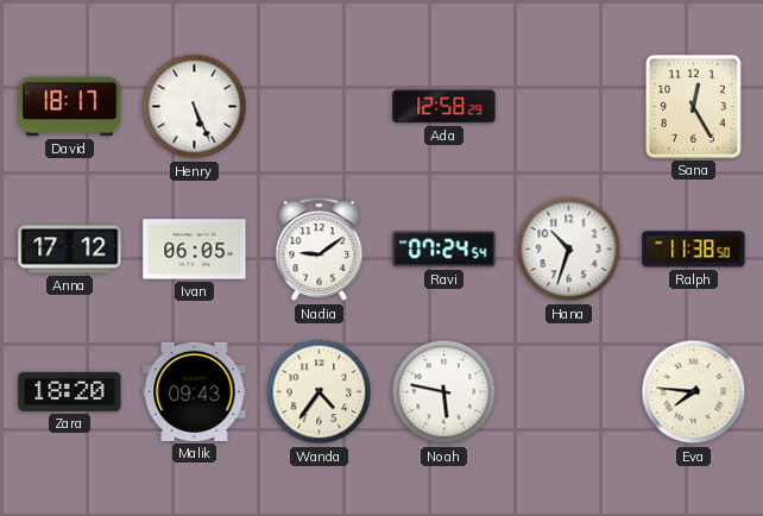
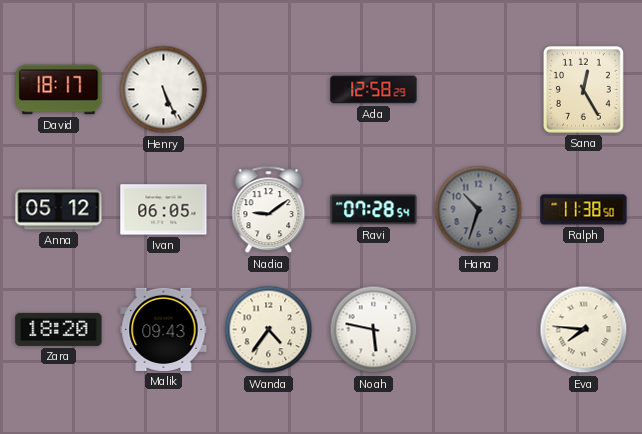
Anna: 17:12 -> 05:12
Ravi: 07:24 -> 07:28
Hana dial: white -> grey
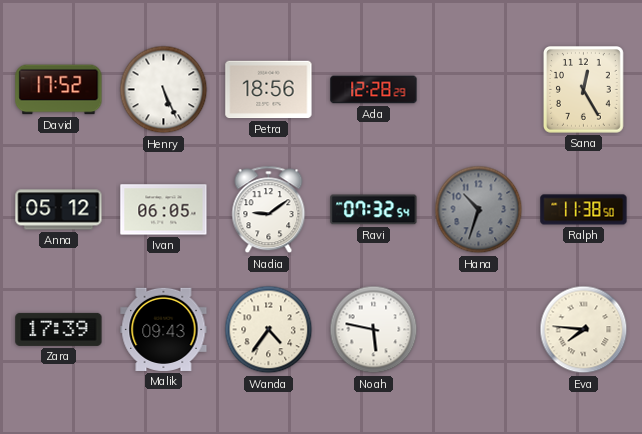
David: 18:17 -> 17:52
Petra: none -> 18:56
Ada: 12:58 -> 12:28
Ravi: 07:28 -> 07:32
Zara: 18:20 -> 17:39
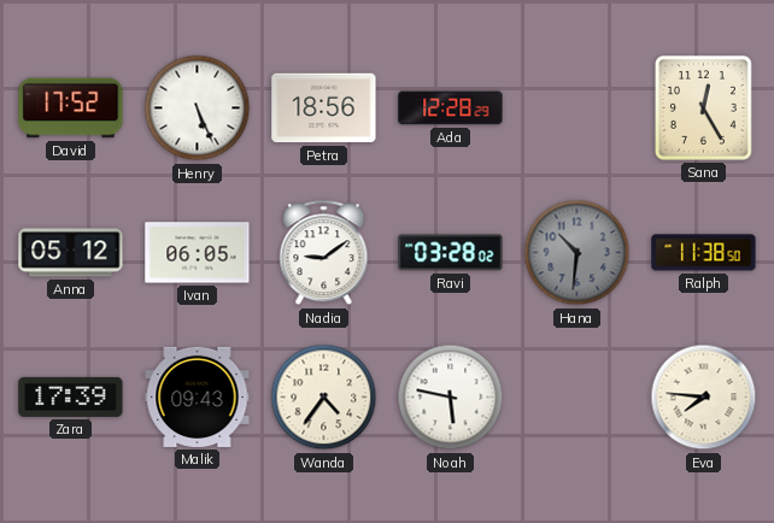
Ravi: 07:32 -> 03:28
Hana: 10:33 -> 10:31
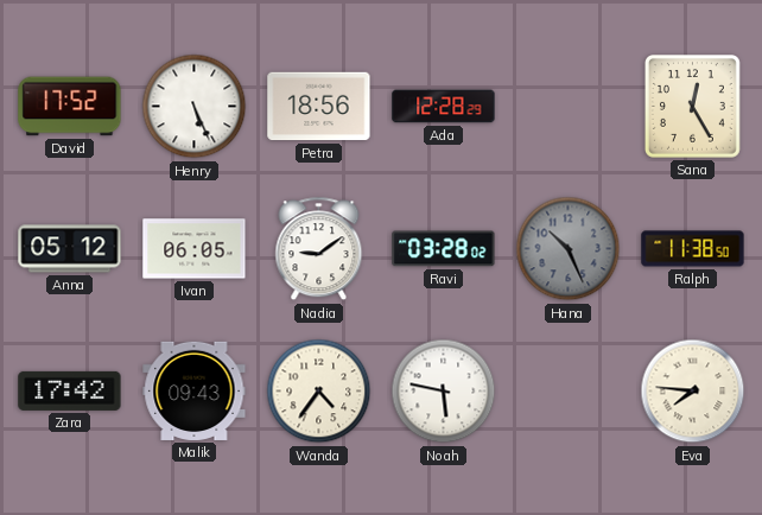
Hana: 10:31 -> 10:26
Zara: 17:39 -> 17:42
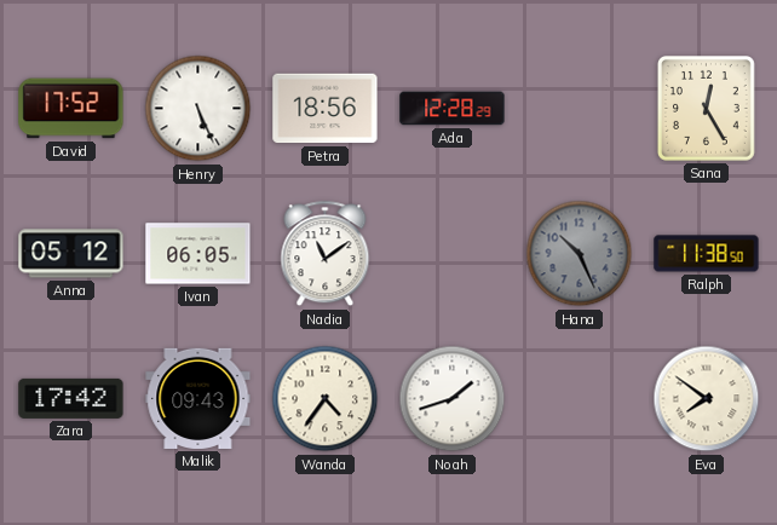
Nadia: 9:09 -> 11:09
Ravi: 03:28 -> none
Noah: 5:47 -> 1:42
Eva: 7:46 -> 7:51
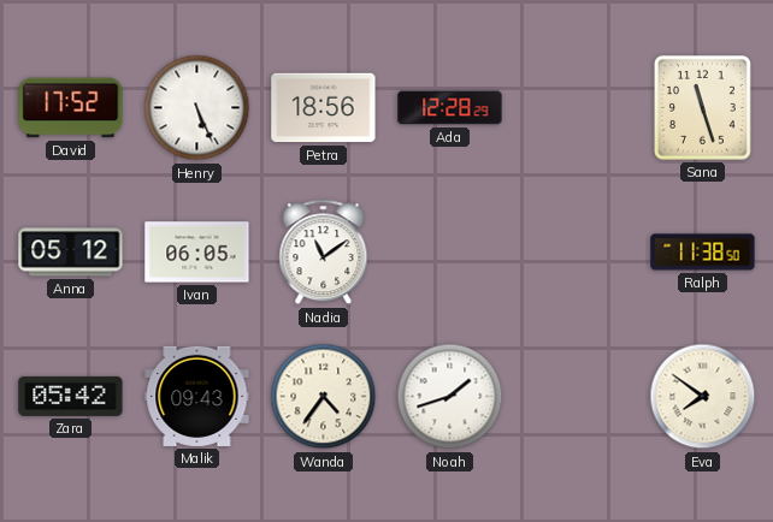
Sana: 12:25 -> 11:27
Hana: 10:26 -> none
Zara: 17:42 -> 05:42
